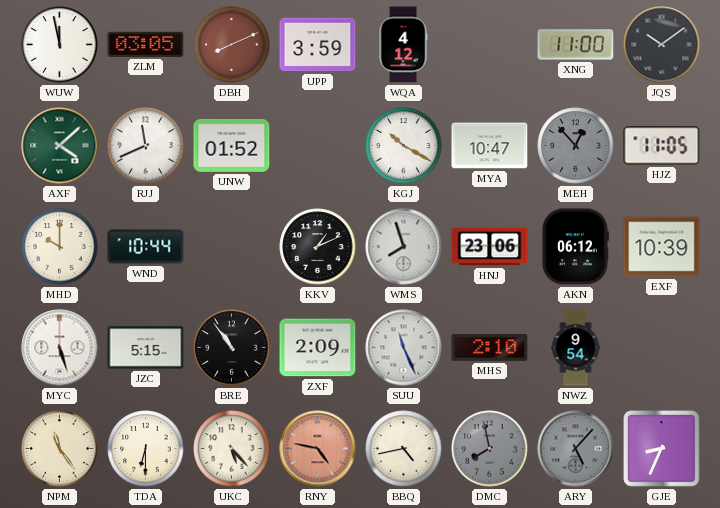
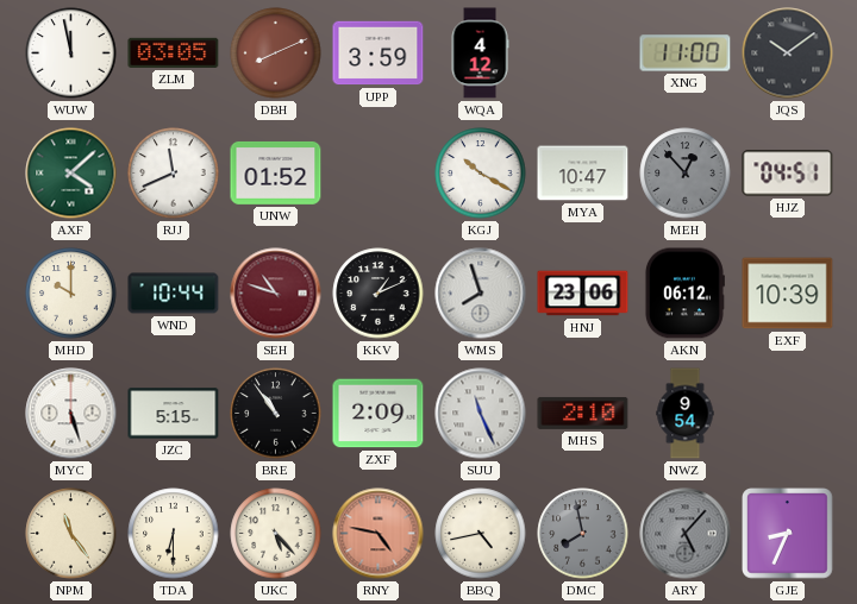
HJZ: 11:05 -> 04:51
SEH: none -> 10:48
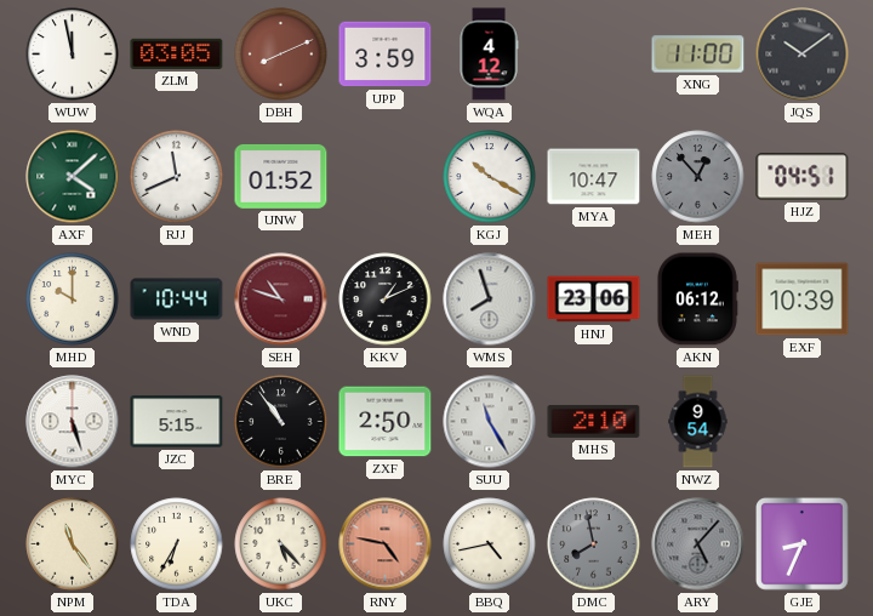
ZXF: 2:09 -> 2:50
SUU: 11:26 -> 11:25
TDA: 6:30 -> 6:35
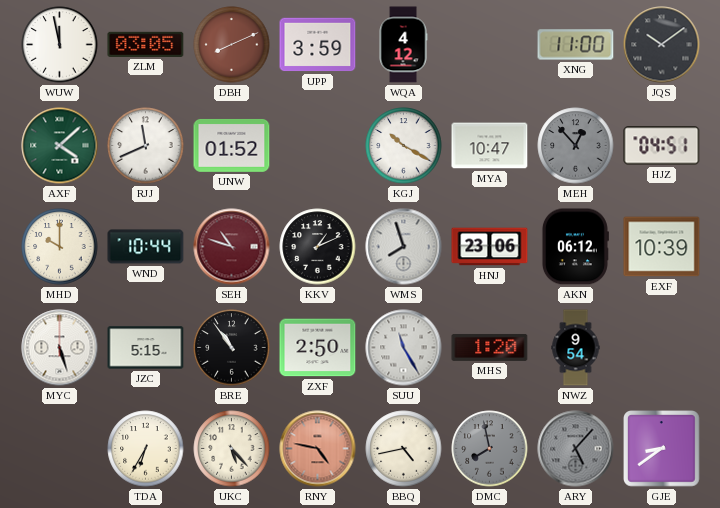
MHS: 2:10 -> 1:20
NPM: 11:24 -> none
GJE: 8:34 -> 8:39
